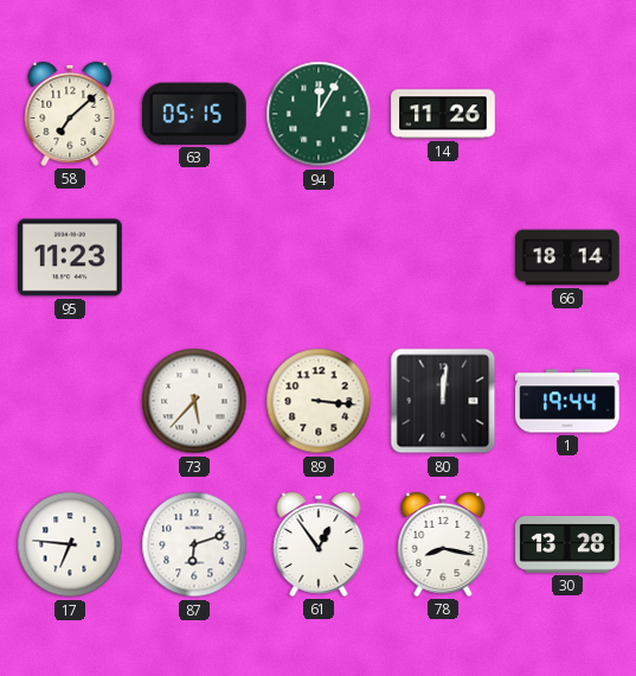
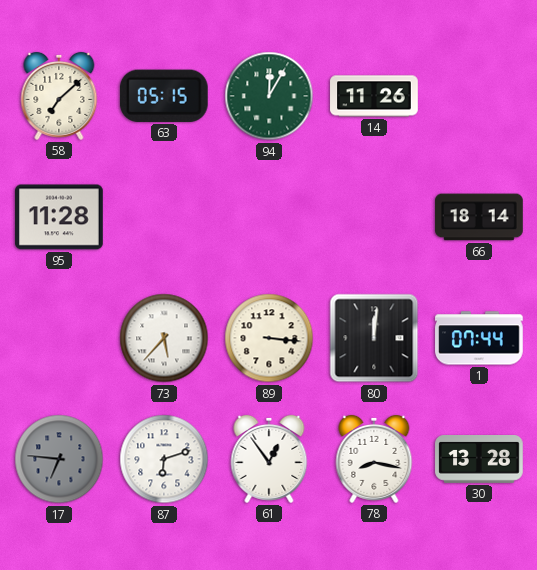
95: 11:23 -> 11:28
1: 19:44 -> 07:44
17 dial: white -> grey
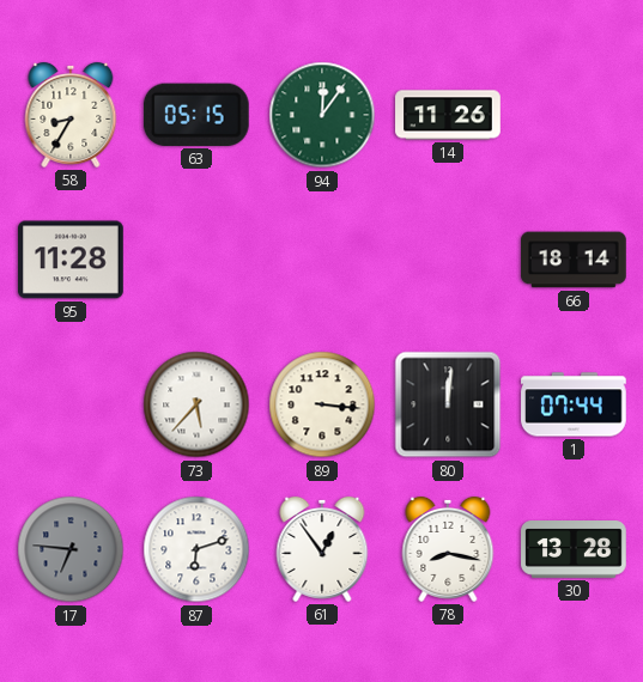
58: 7:08 -> 8:35
94: 12:05 -> 12:06
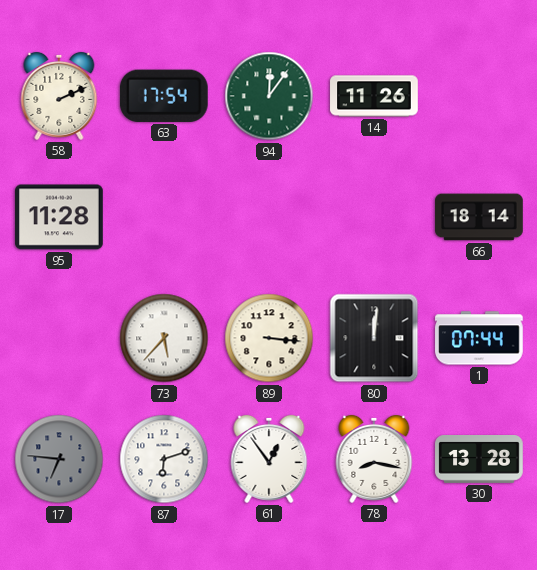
58: 8:35 -> 2:11
63: 05:15 -> 17:54
